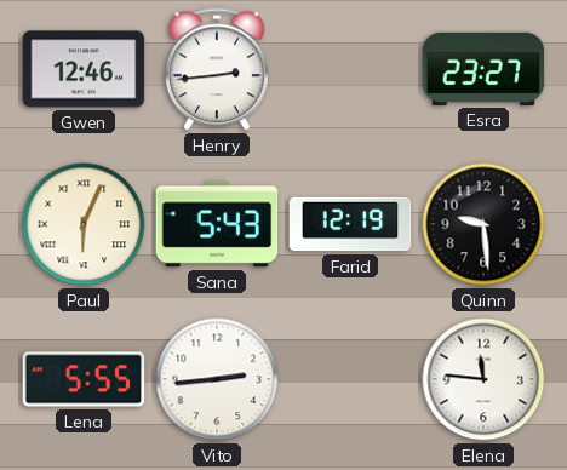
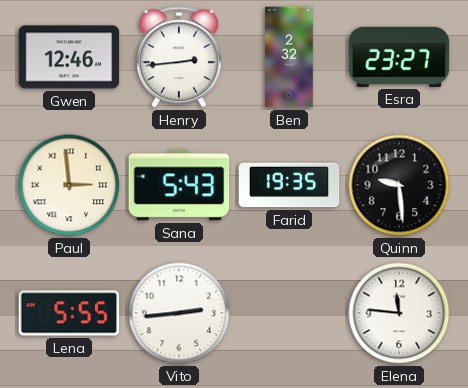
Ben: none -> 2:32
Paul: 6:04 -> 2:59
Farid: 12:19 -> 19:35
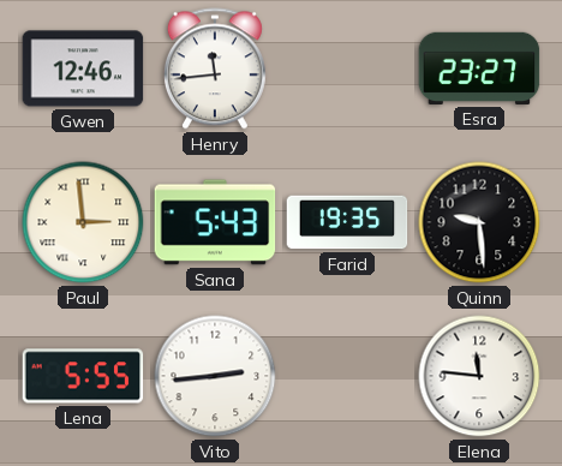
Henry: 2:44 -> 11:44
Ben: 2:32 -> none
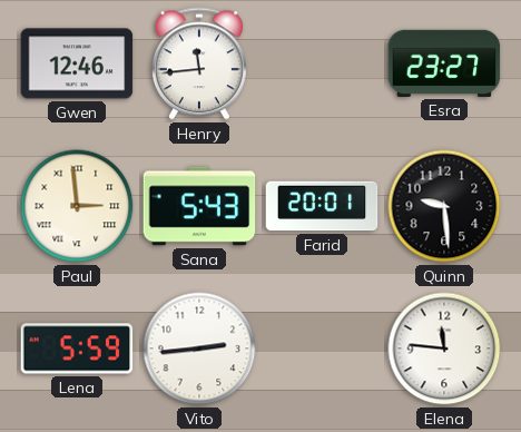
Farid: 19:35 -> 20:01
Lena: 5:55 -> 5:59
